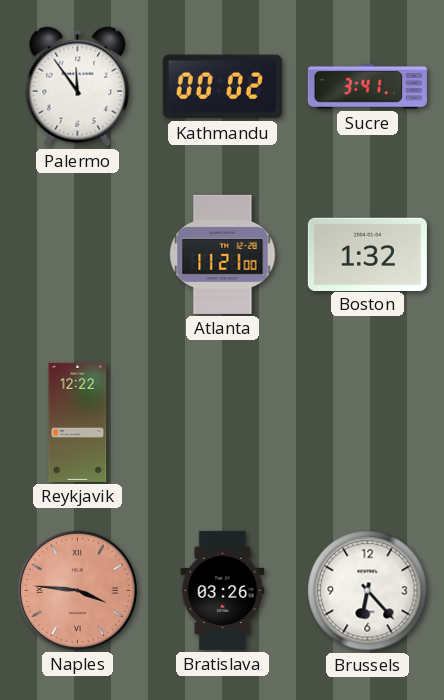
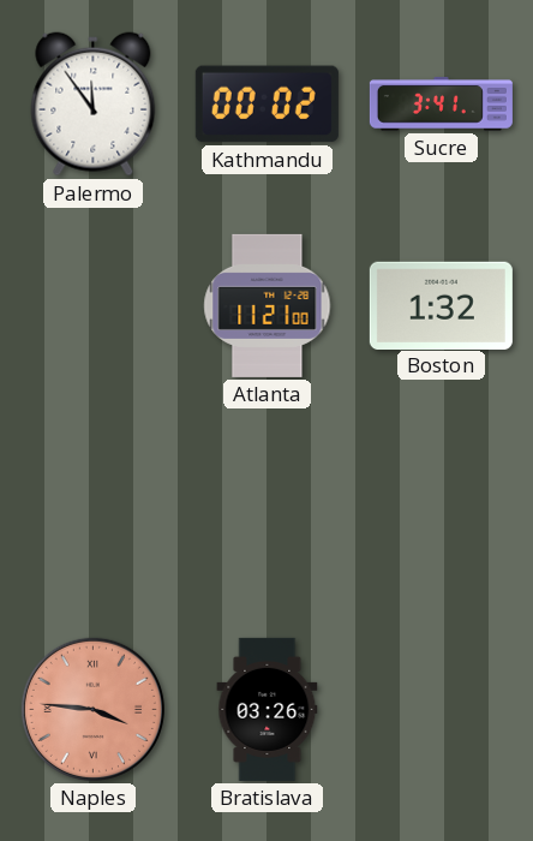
Reykjavik: 12:22 -> none
Brussels: 6:23 -> none
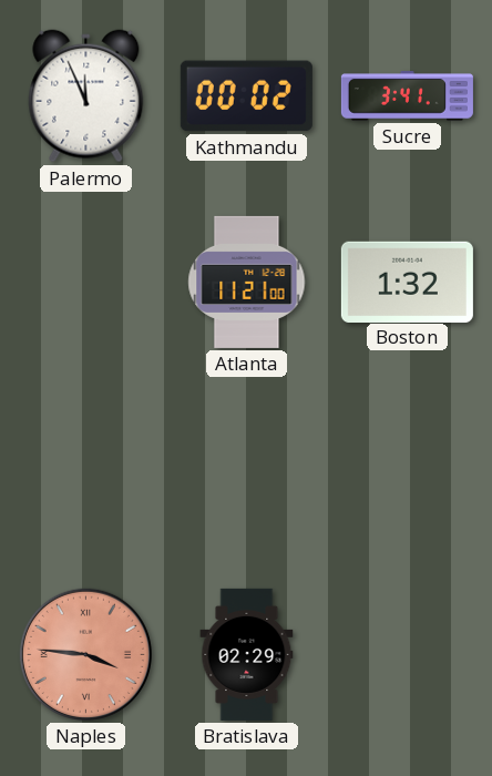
Palermo: 11:54 -> 11:56
Bratislava: 03:26 -> 02:29
